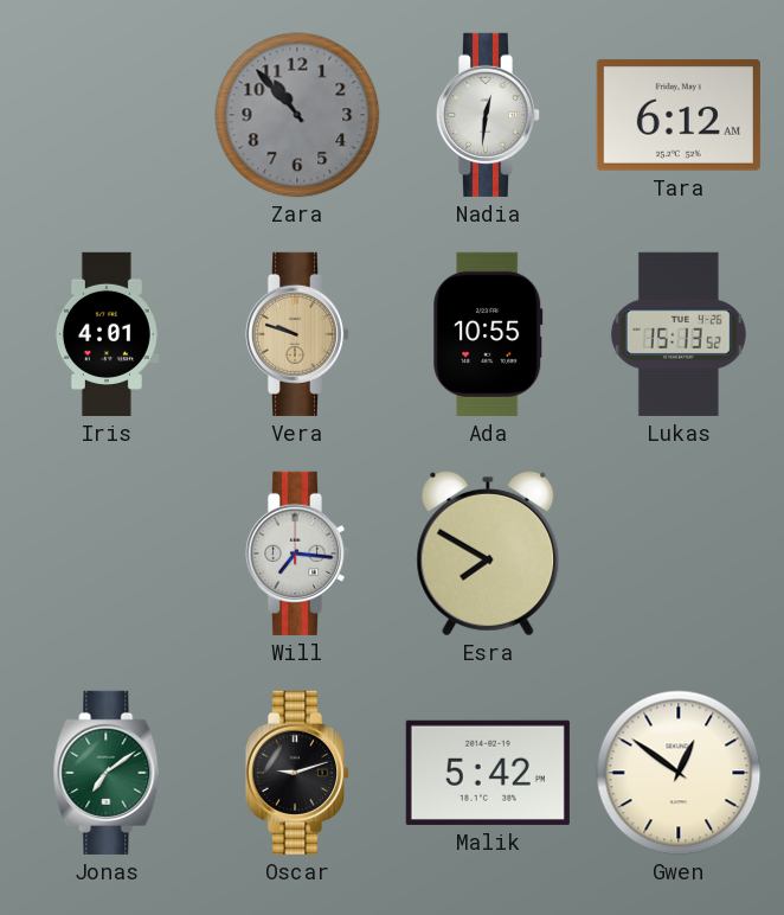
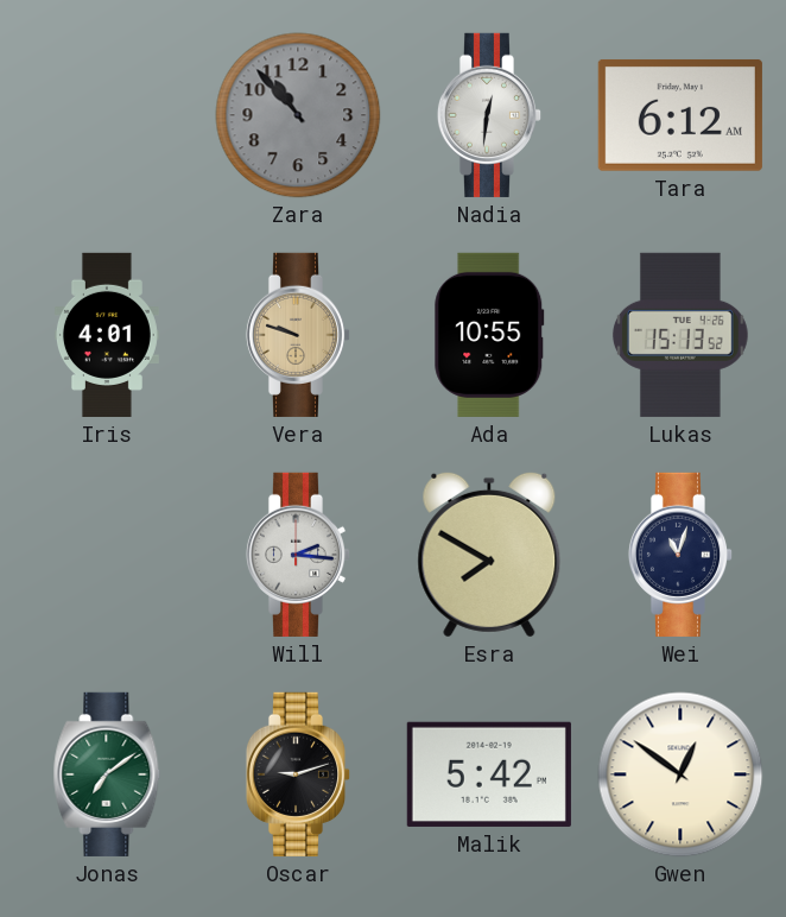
Will: 7:16 -> 2:16
Wei: none -> 11:03
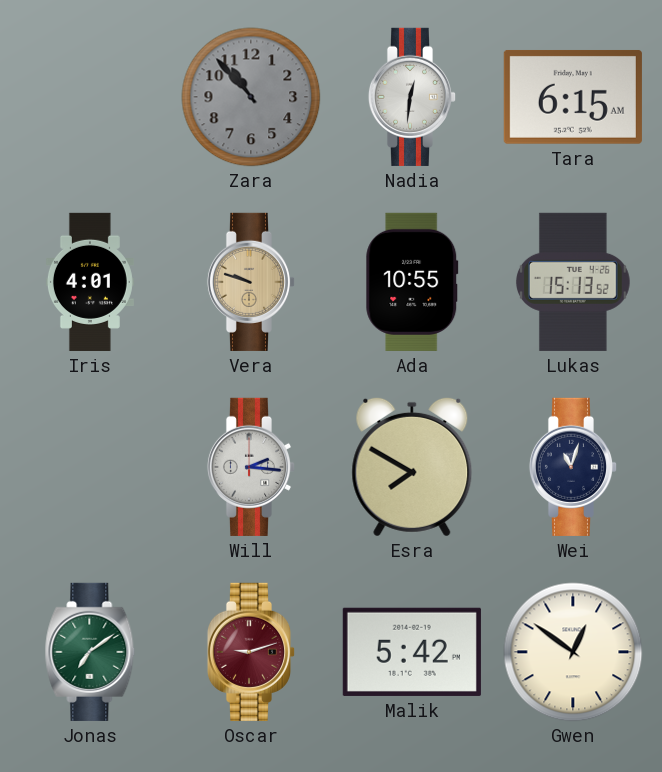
Tara: 6:12 -> 6:15
Oscar dial: black -> burgundy
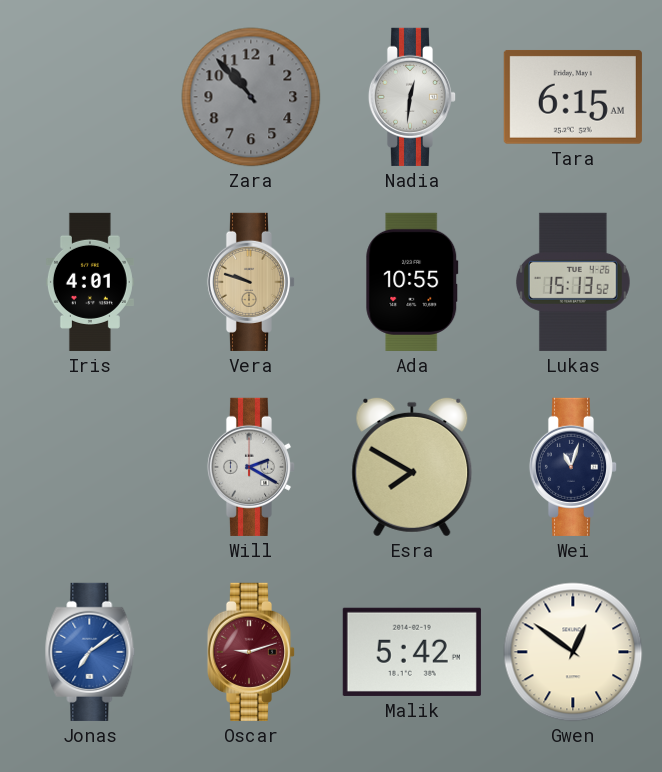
Will: 2:16 -> 2:20
Jonas dial: green -> blue
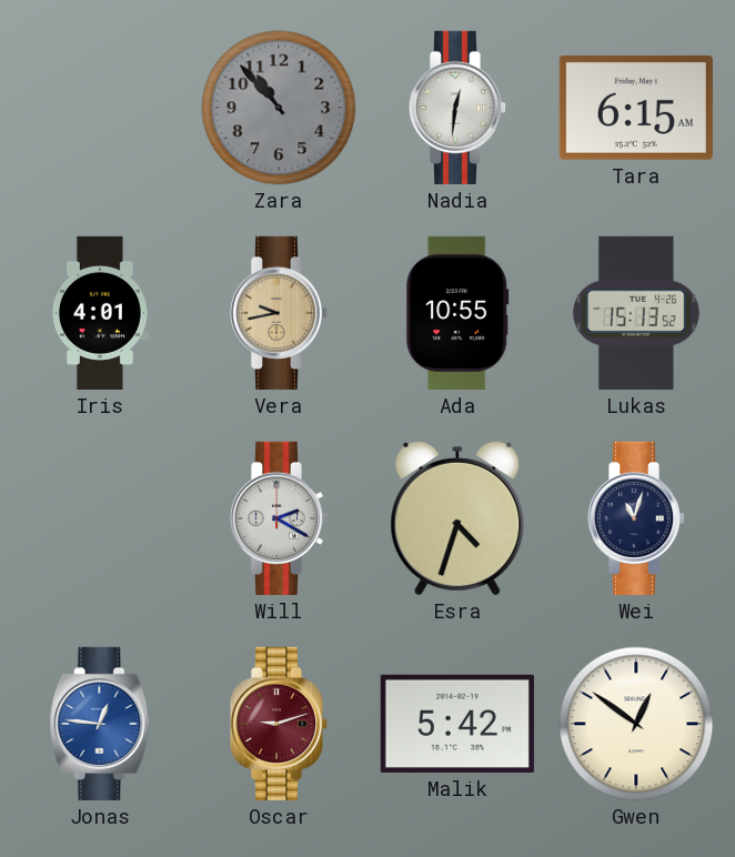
Vera: 9:48 -> 9:43
Esra: 7:50 -> 4:33
Jonas: 7:09 -> 12:46
